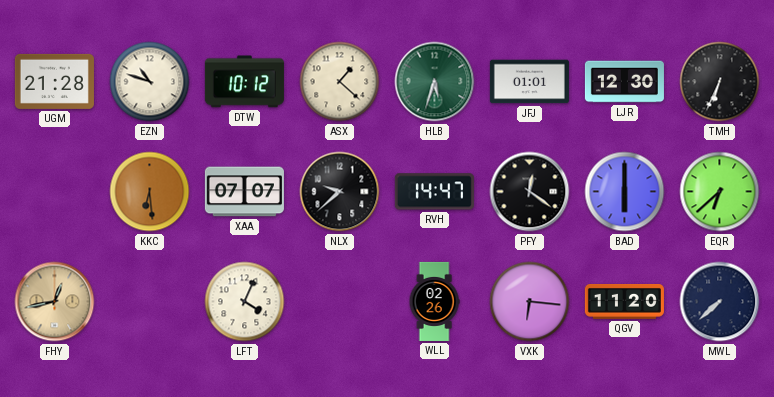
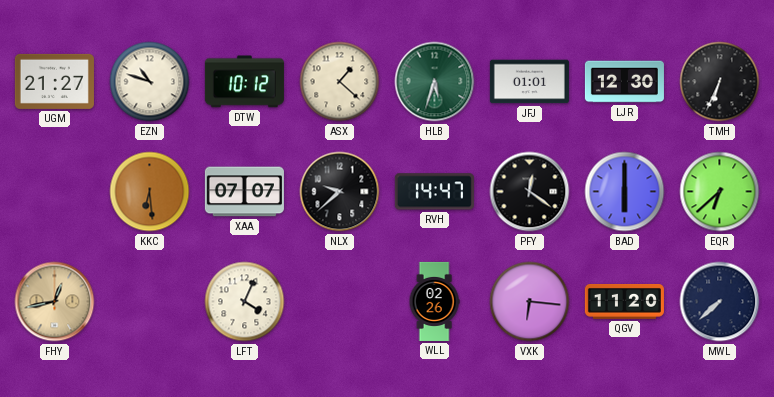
UGM: 21:28 -> 21:27
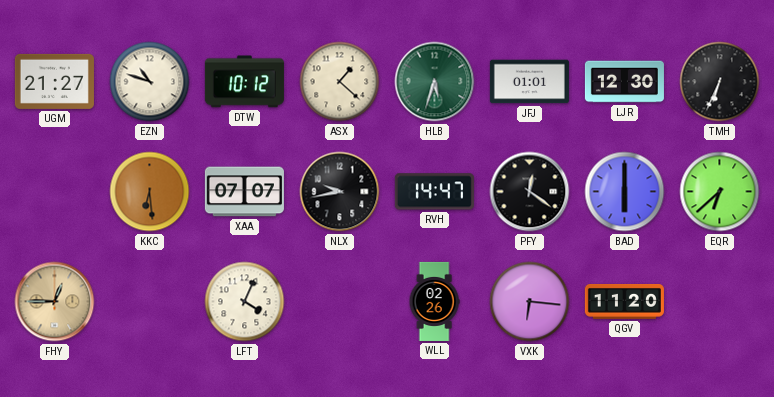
NLX: 9:38 -> 9:43
FHY: 12:43 -> 12:45
MWL: 7:38 -> none
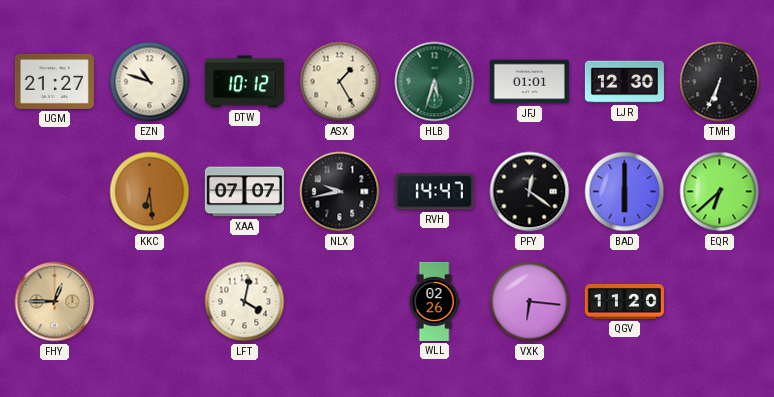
ASX: 1:22 -> 1:25
LFT: 4:04 -> 4:02
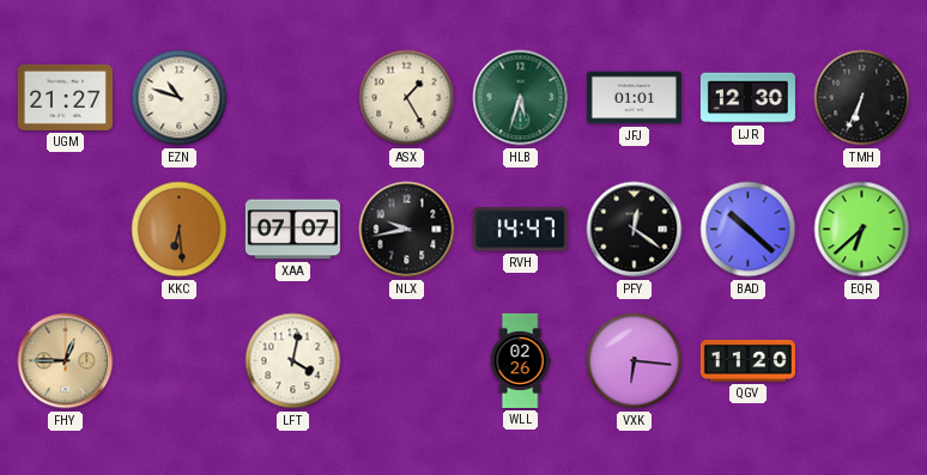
DTW: 10:12 -> none
BAD: 6:00 -> 10:22
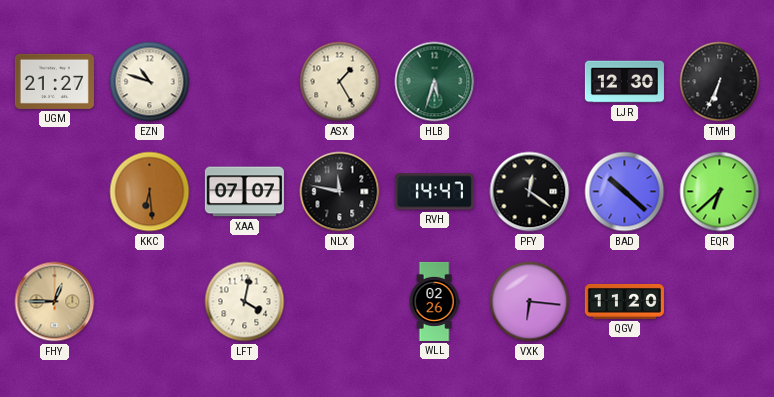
JFJ: 01:01 -> none
NLX: 9:43 -> 11:47
